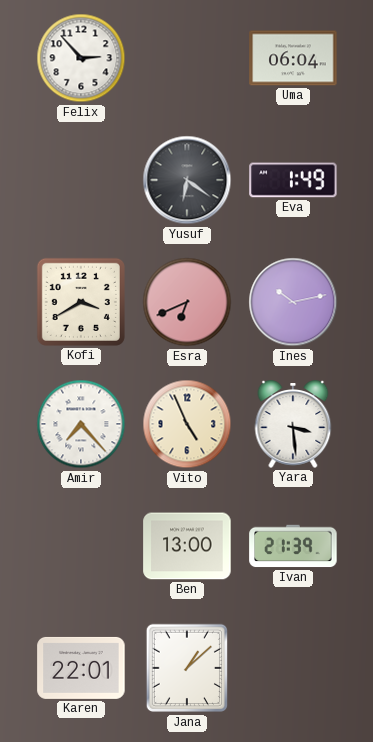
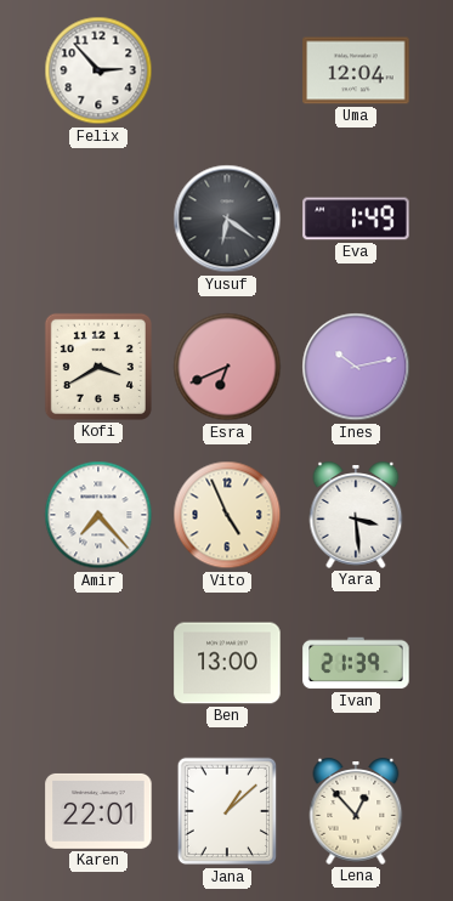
Uma: 06:04 -> 12:04
Lena: none -> 12:53
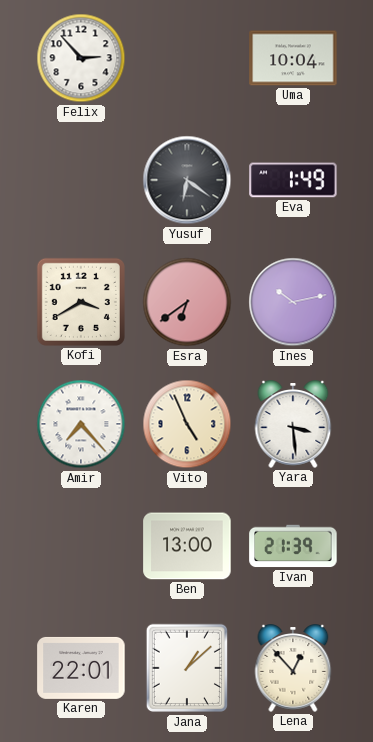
Uma: 12:04 -> 10:04
Esra: 6:41 -> 6:39
